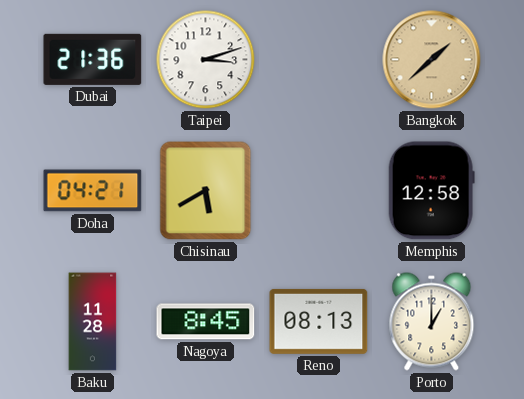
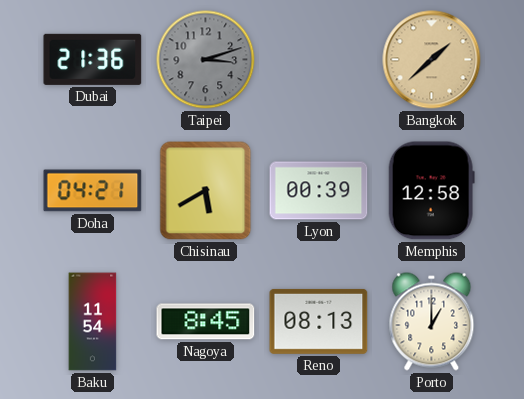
Taipei dial: white -> grey
Lyon: none -> 00:39
Baku: 11:28 -> 11:54
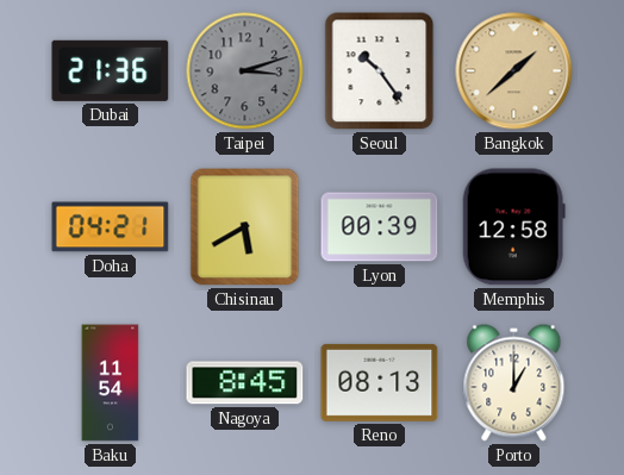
Seoul: none -> 10:24
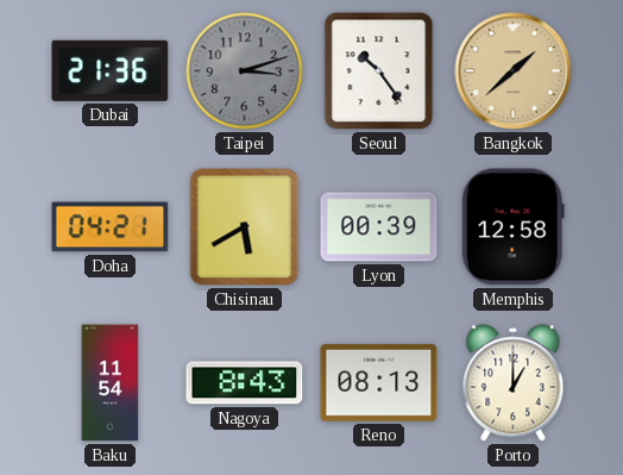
Nagoya: 8:45 -> 8:43
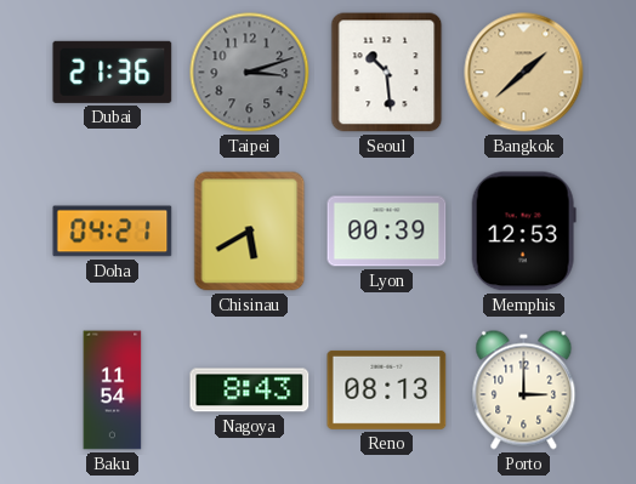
Seoul: 10:24 -> 10:29
Memphis: 12:58 -> 12:53
Porto: 1:00 -> 3:00
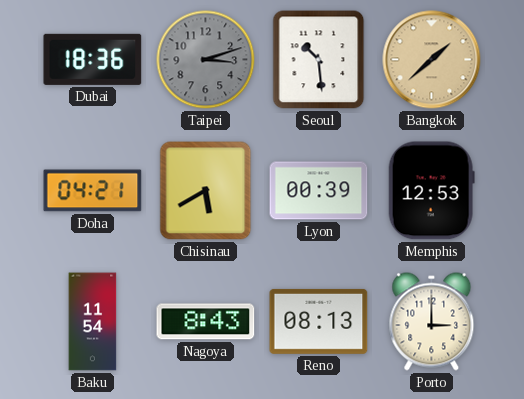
Dubai: 21:36 -> 18:36
